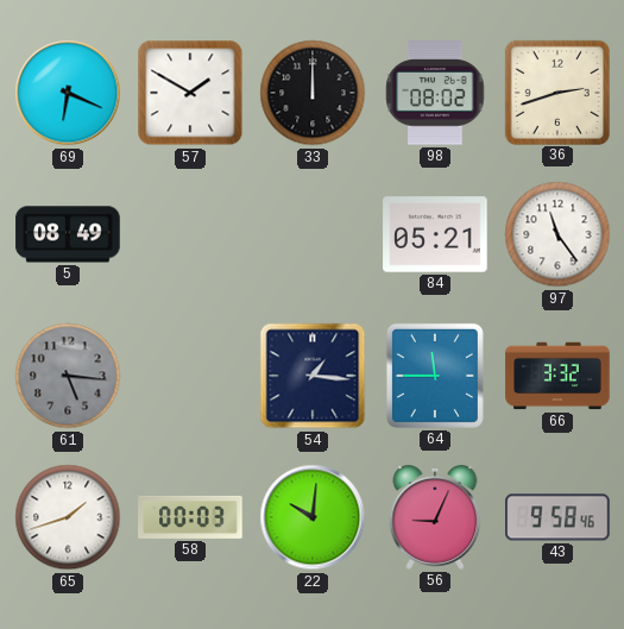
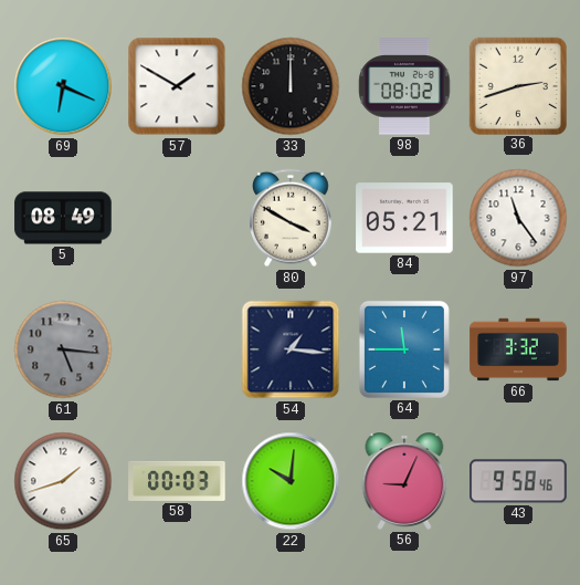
80: none -> 3:50
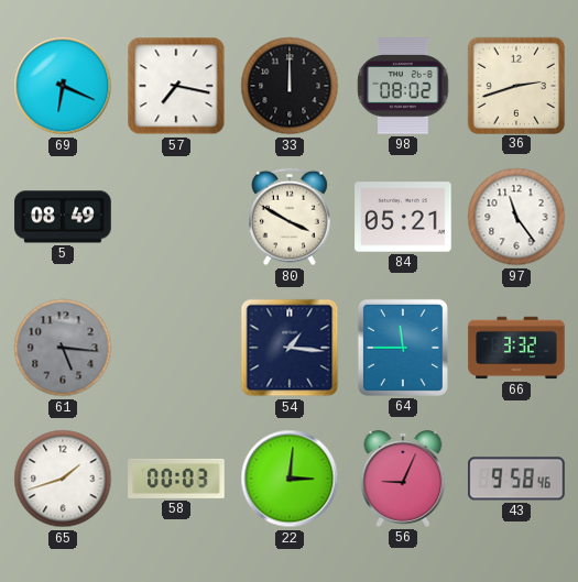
57: 1:50 -> 7:17
22: 10:01 -> 3:01
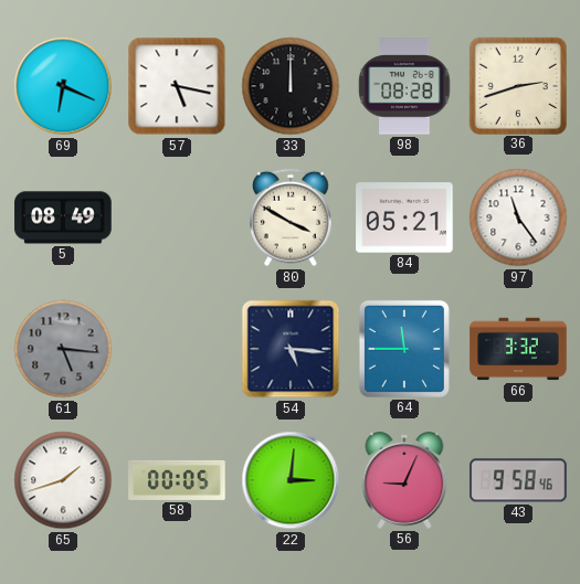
57: 7:17 -> 5:17
98: 08:02 -> 08:28
54: 1:16 -> 5:16
58: 00:03 -> 00:05
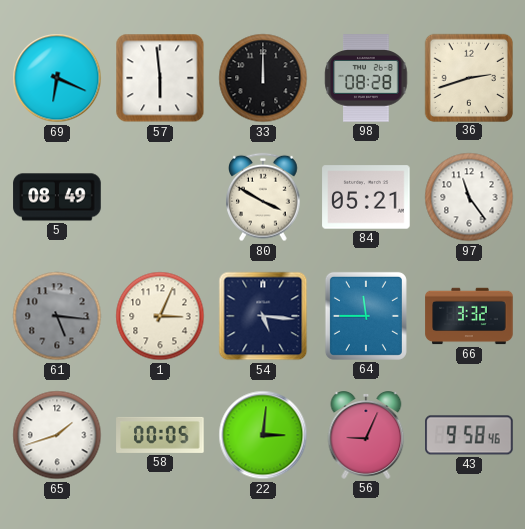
57: 5:17 -> 5:59
1: none -> 3:04
